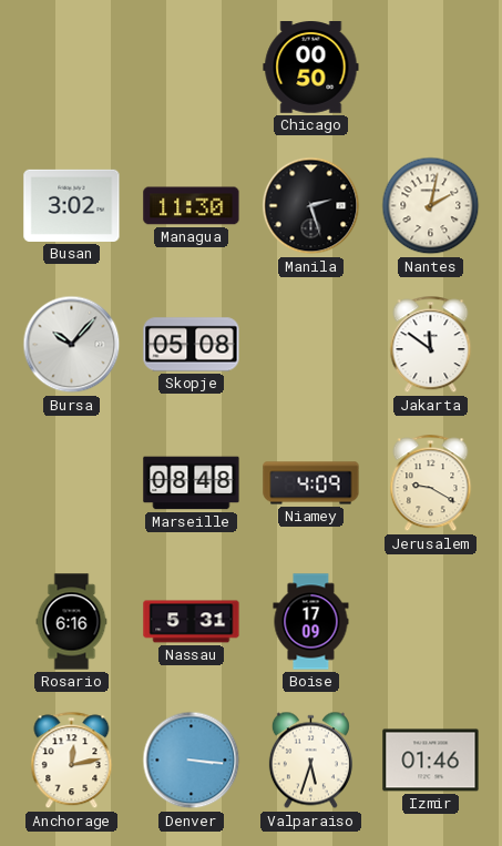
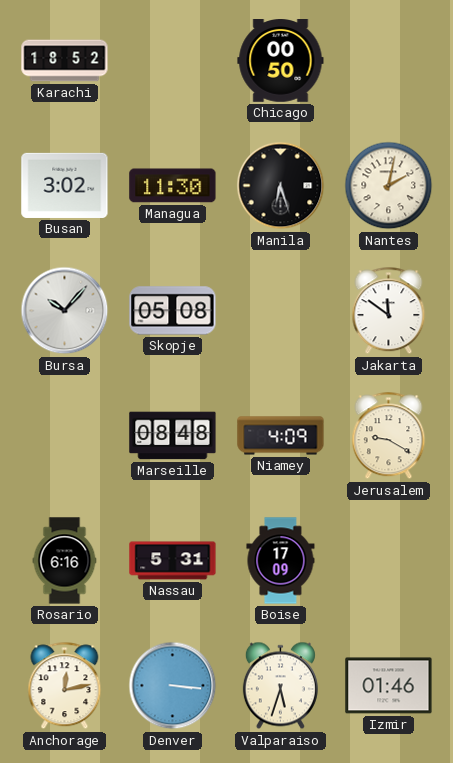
Karachi: none -> 18:52
Manila: 2:27 -> 6:27
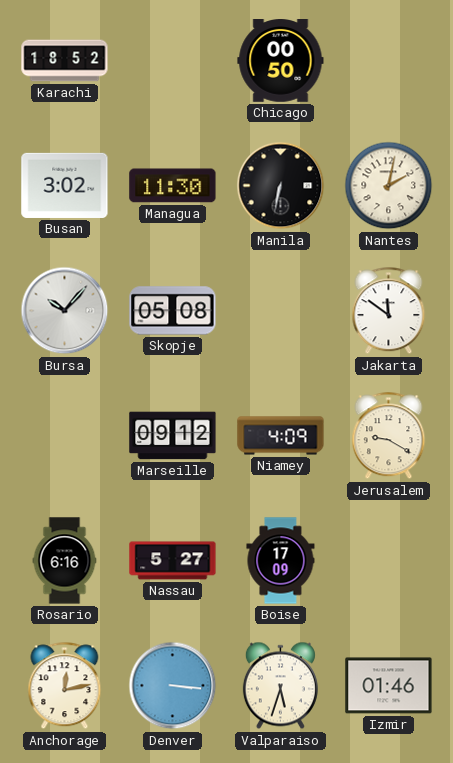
Manila: 6:27 -> 6:32
Marseille: 08:48 -> 09:12
Nassau: 5:31 -> 5:27
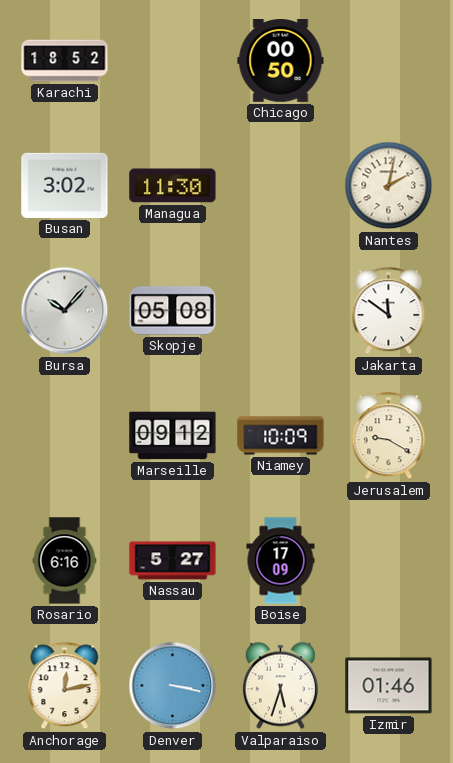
Manila: 6:32 -> none
Niamey: 4:09 -> 10:09
Denver: 3:16 -> 3:17
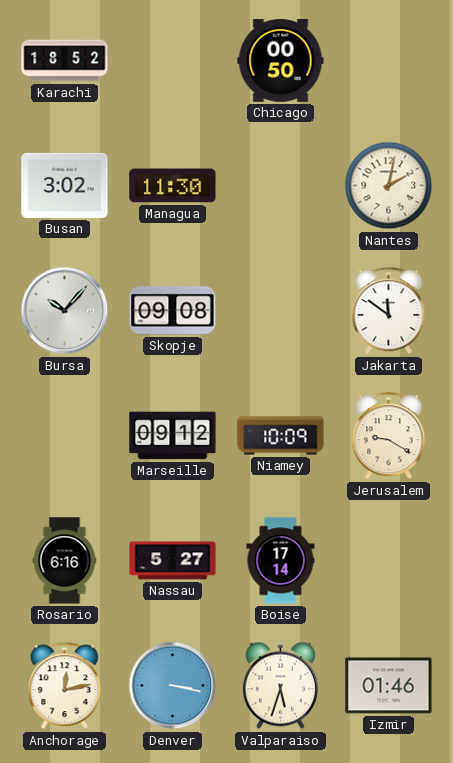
Skopje: 05:08 -> 09:08
Boise: 17:09 -> 17:14
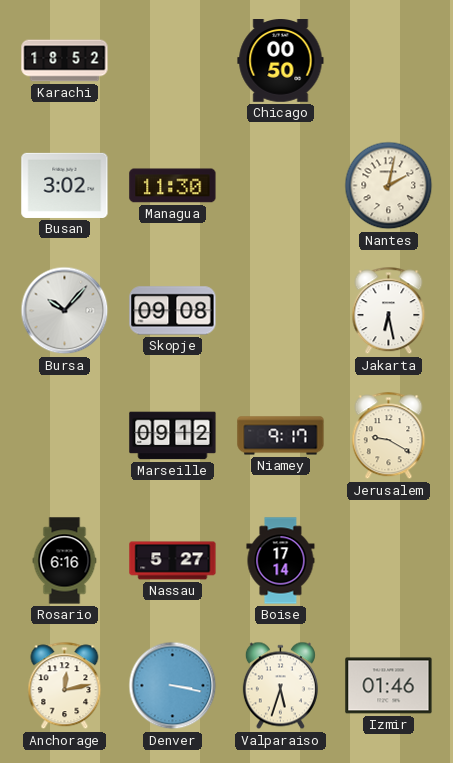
Jakarta: 11:51 -> 6:28
Niamey: 10:09 -> 9:17
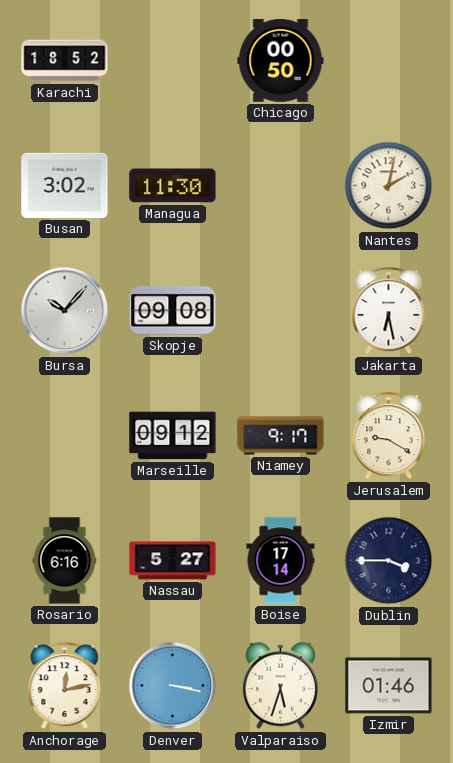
Dublin: none -> 3:45
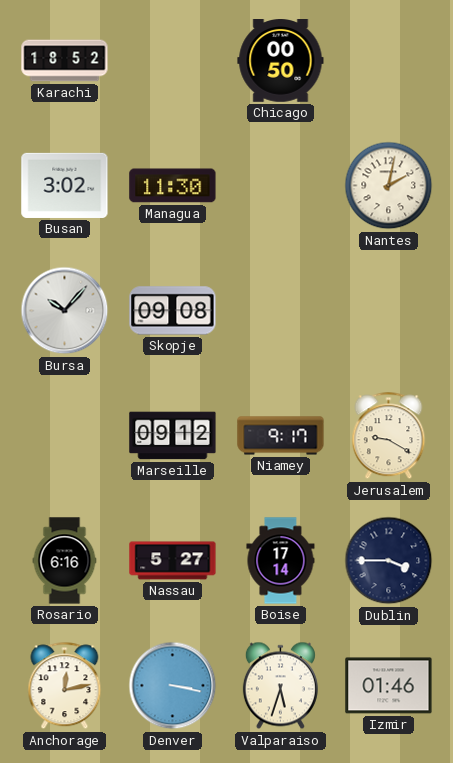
Jakarta: 6:28 -> none
